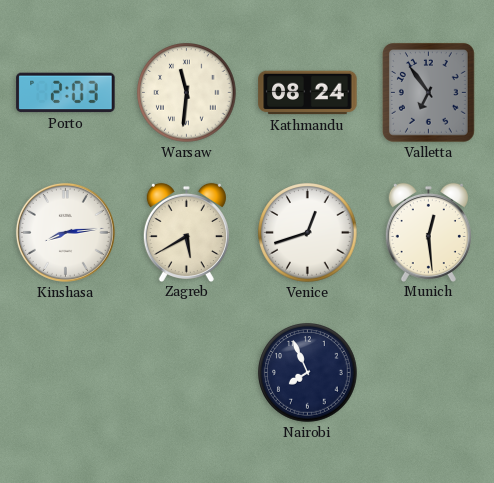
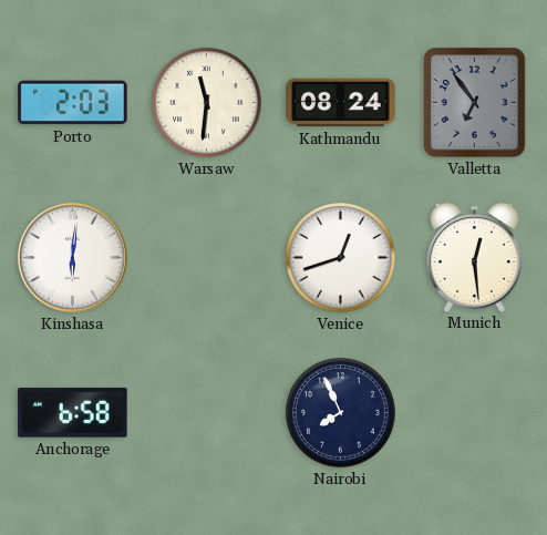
Kinshasa: 8:14 -> 6:01
Zagreb: 5:40 -> none
Anchorage: none -> 6:58
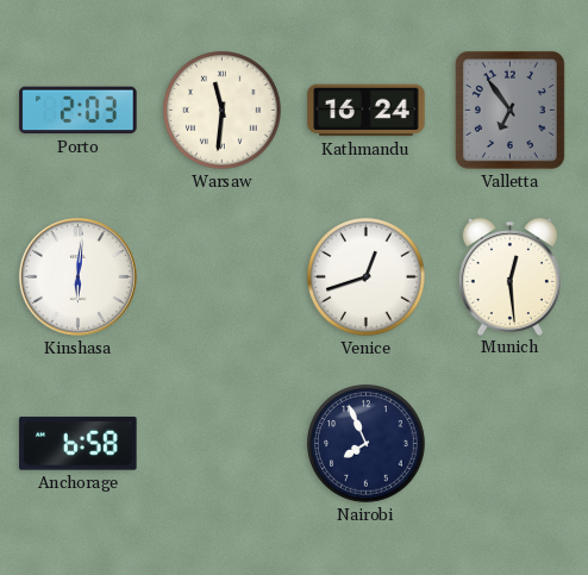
Kathmandu: 08:24 -> 16:24
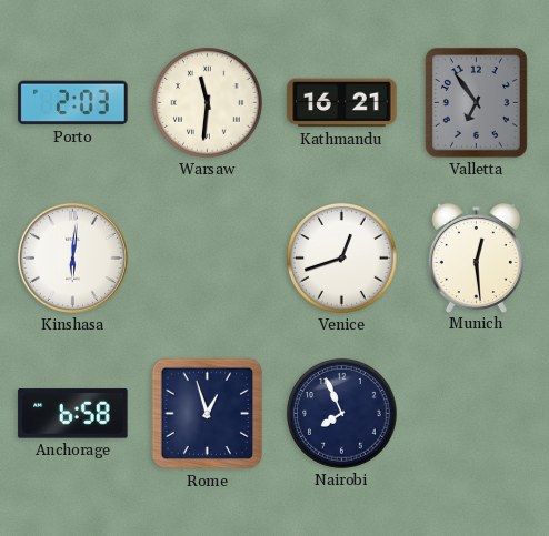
Kathmandu: 16:24 -> 16:21
Rome: none -> 12:57
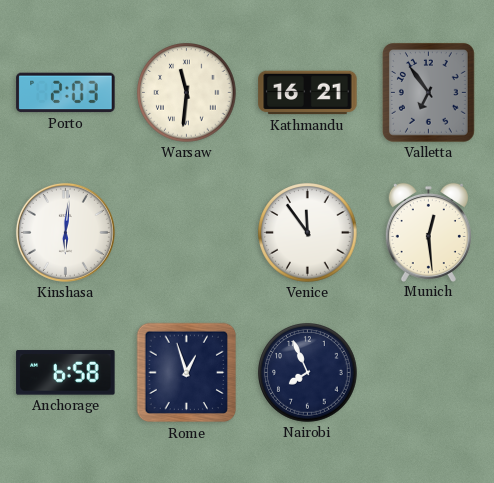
Venice: 12:42 -> 11:54
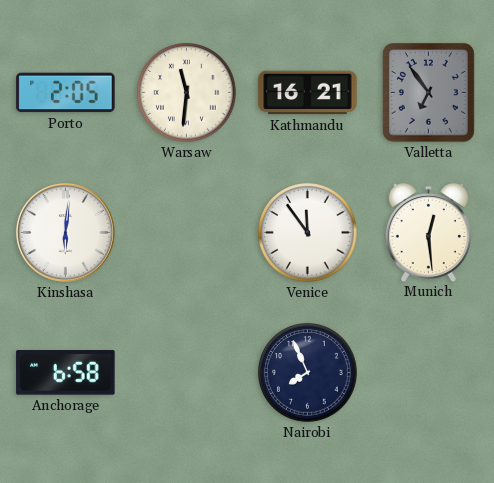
Porto: 2:03 -> 2:05
Rome: 12:57 -> none
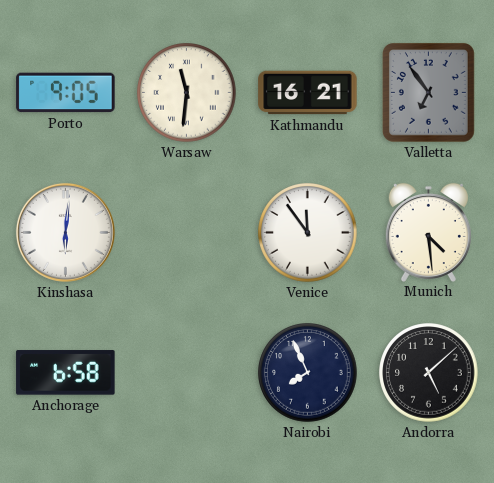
Porto: 2:05 -> 9:05
Munich: 12:29 -> 4:29
Andorra: none -> 5:08
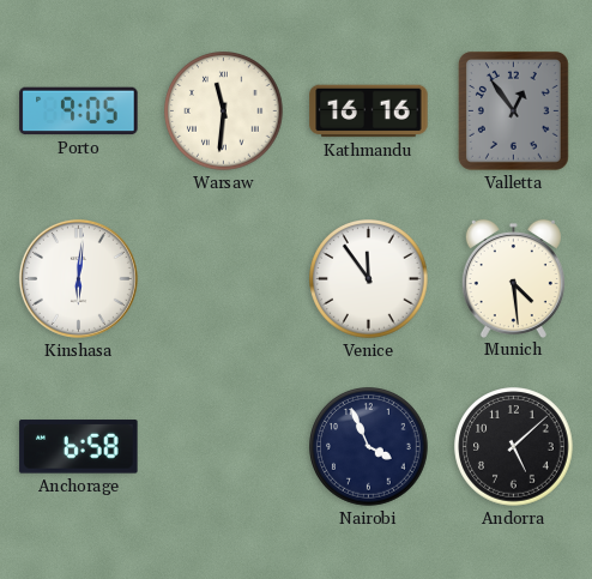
Kathmandu: 16:21 -> 16:16
Valletta: 6:54 -> 12:54
Nairobi: 7:56 -> 3:56
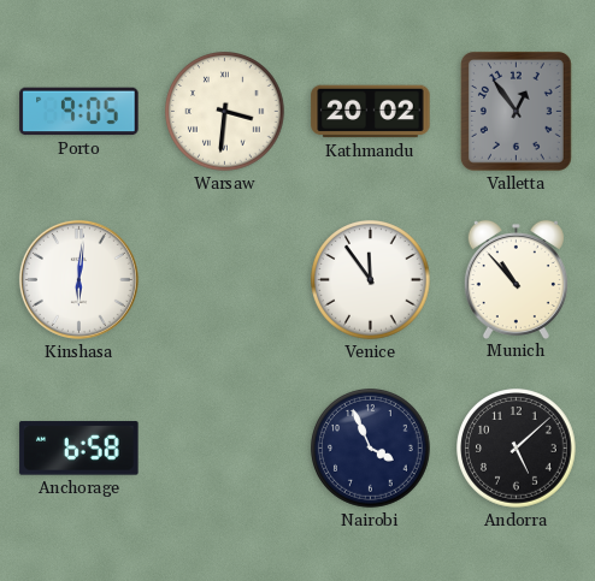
Warsaw: 11:31 -> 3:31
Kathmandu: 16:16 -> 20:02
Munich: 4:29 -> 10:53
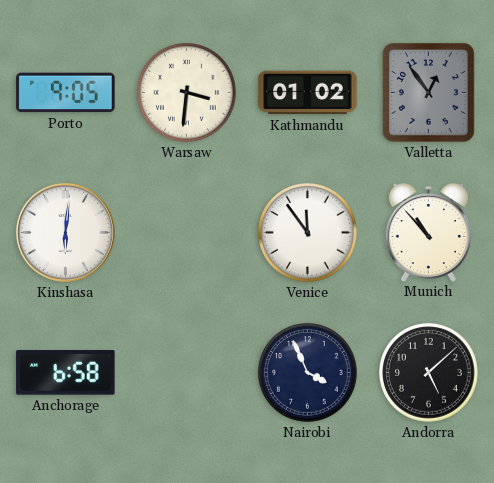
Kathmandu: 20:02 -> 01:02
